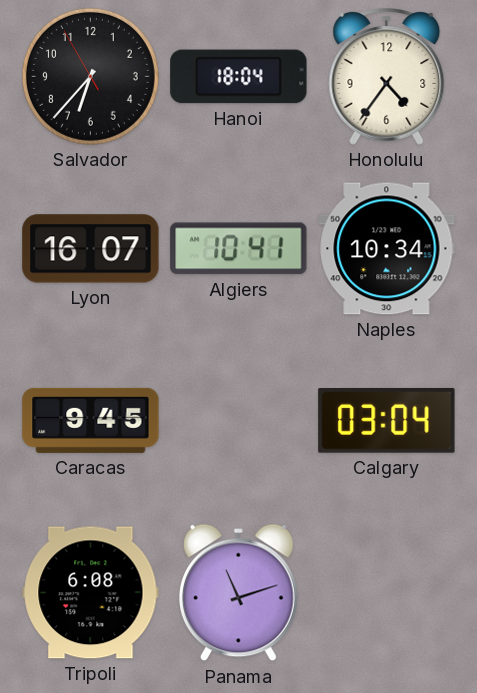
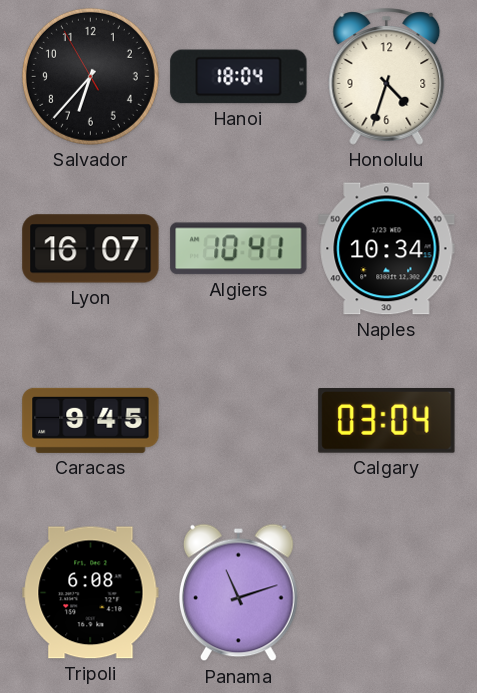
Honolulu: 4:36 -> 4:33
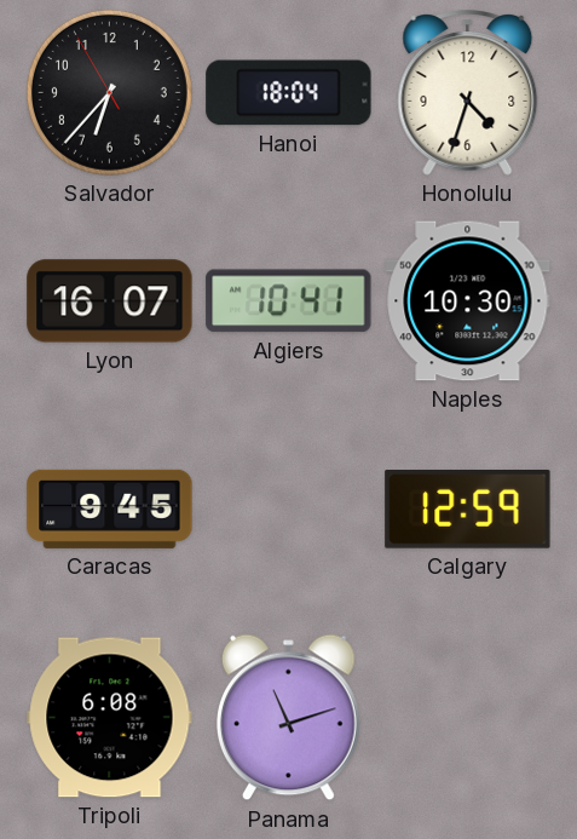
Naples: 10:34 -> 10:30
Calgary: 03:04 -> 12:59
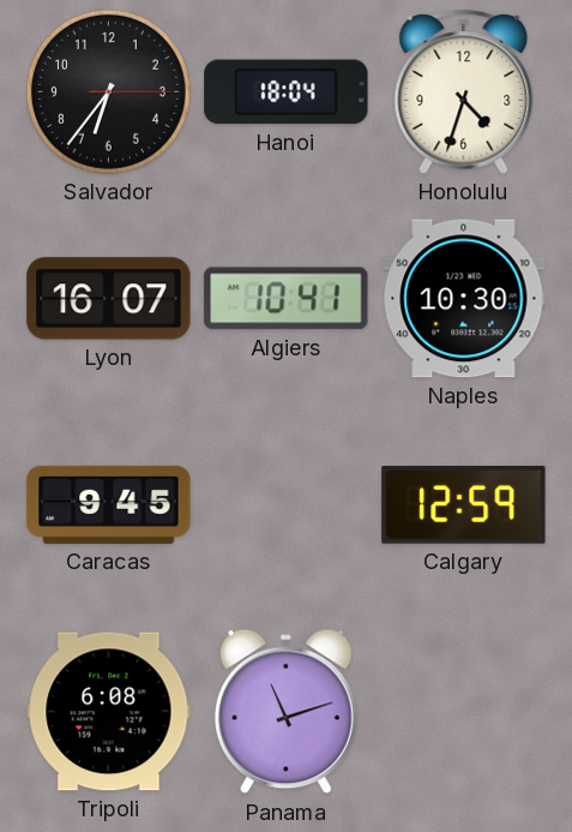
Salvador: 6:36:55 -> 6:36:15
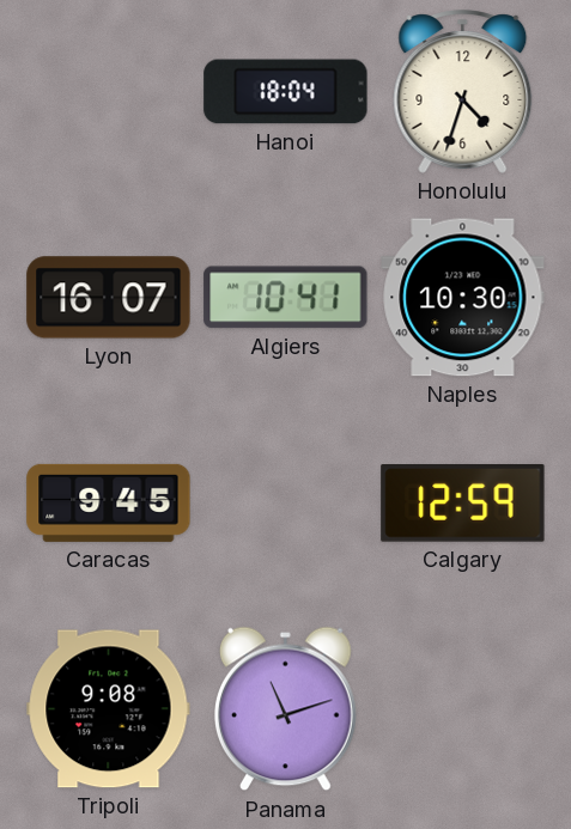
Salvador: 6:36 -> none
Tripoli: 6:08 -> 9:08
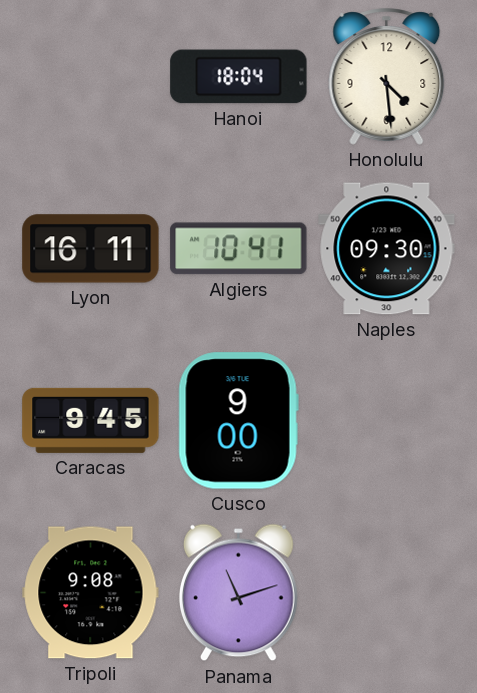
Honolulu: 4:33 -> 4:29
Lyon: 16:07 -> 16:11
Naples: 10:30 -> 09:30
Cusco: none -> 9:00
Calgary: 12:59 -> none
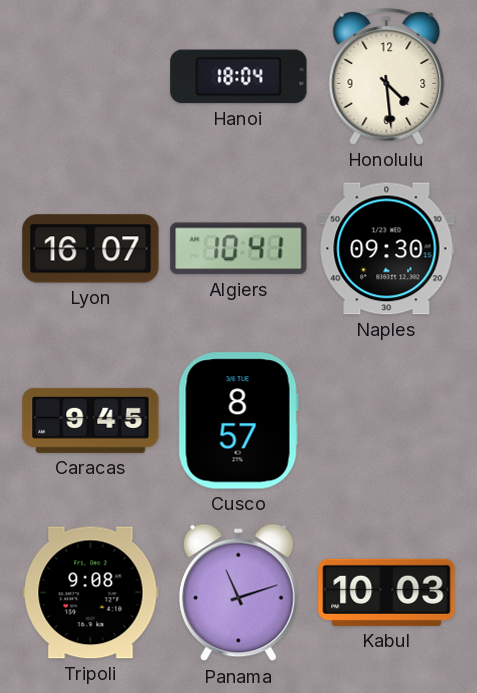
Lyon: 16:11 -> 16:07
Cusco: 9:00 -> 8:57
Kabul: none -> 10:03
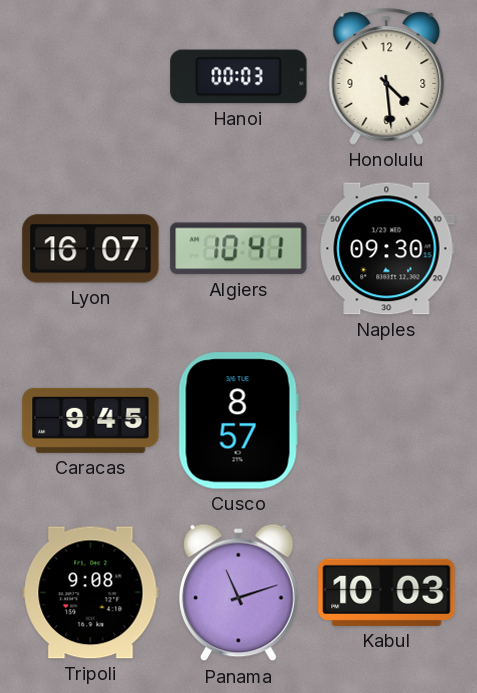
Hanoi: 18:04 -> 00:03
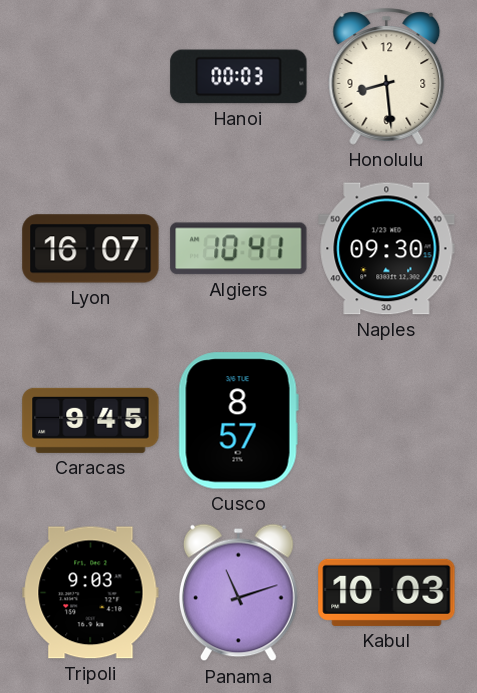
Honolulu: 4:29 -> 8:29
Tripoli: 9:08 -> 9:03
